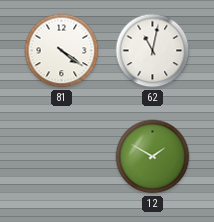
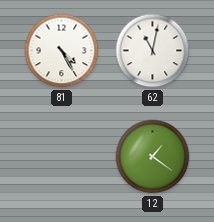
81: 4:21 -> 4:25
12: 1:50 -> 1:21
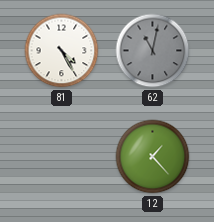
62 dial: white -> grey
12: 1:21 -> 1:23
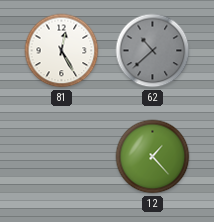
81: 4:25 -> 12:25
62: 11:02 -> 10:38
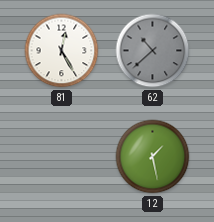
12: 1:23 -> 1:28
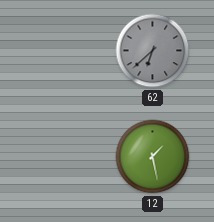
81: 12:25 -> none
62: 10:38 -> 6:38
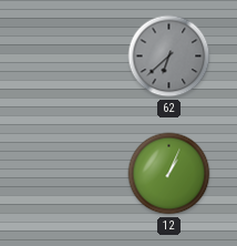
12: 1:28 -> 1:04
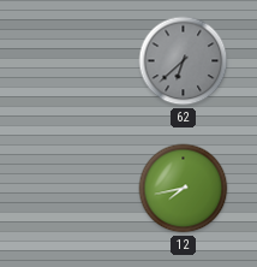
12: 1:04 -> 7:43
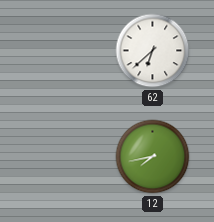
62 dial: grey -> white
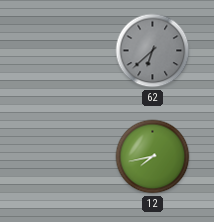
62 dial: white -> grey
